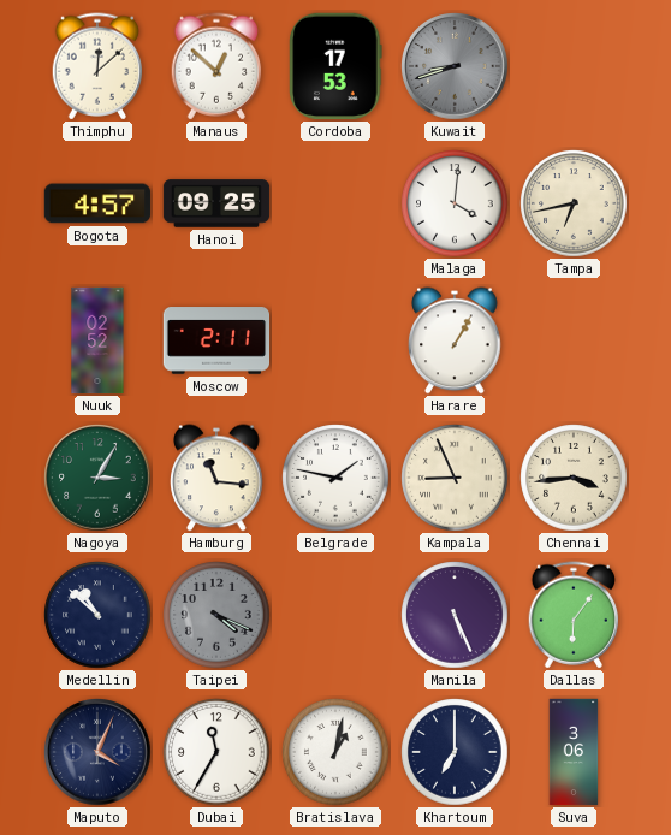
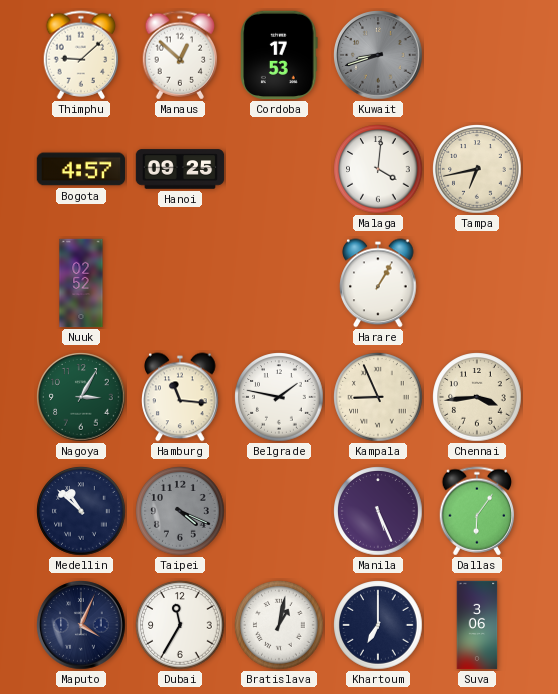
Thimphu: 12:08 -> 9:08
Moscow: 2:11 -> none
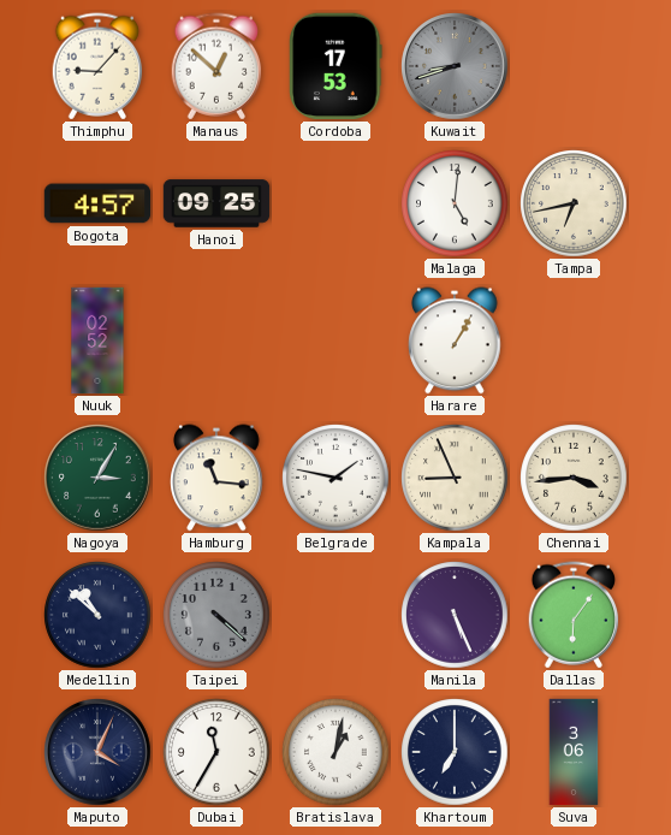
Thimphu: 9:08 -> 9:07
Malaga: 4:01 -> 5:01
Taipei: 4:19 -> 4:22
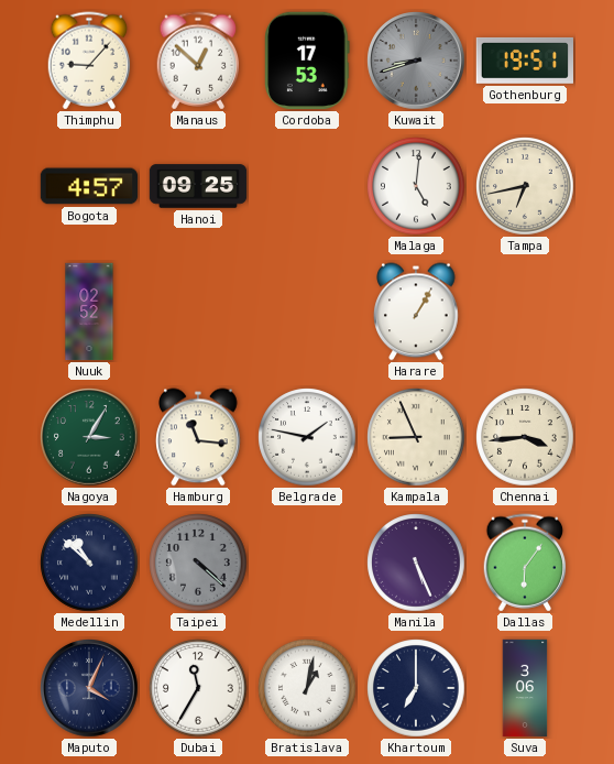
Gothenburg: none -> 19:51
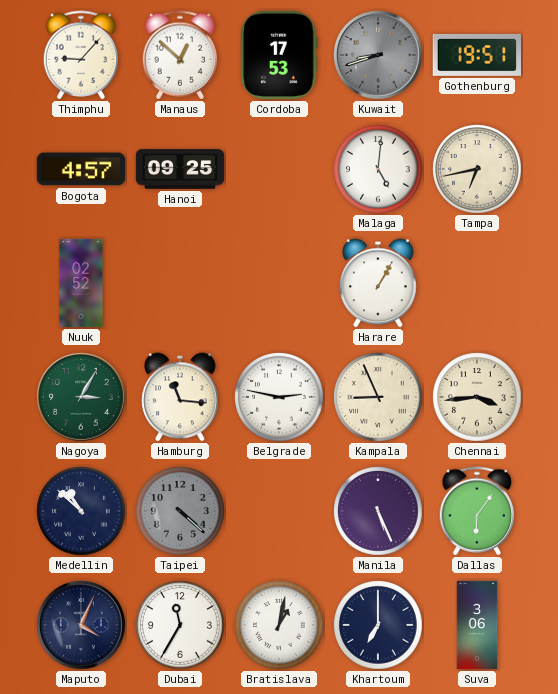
Belgrade: 1:47 -> 2:47
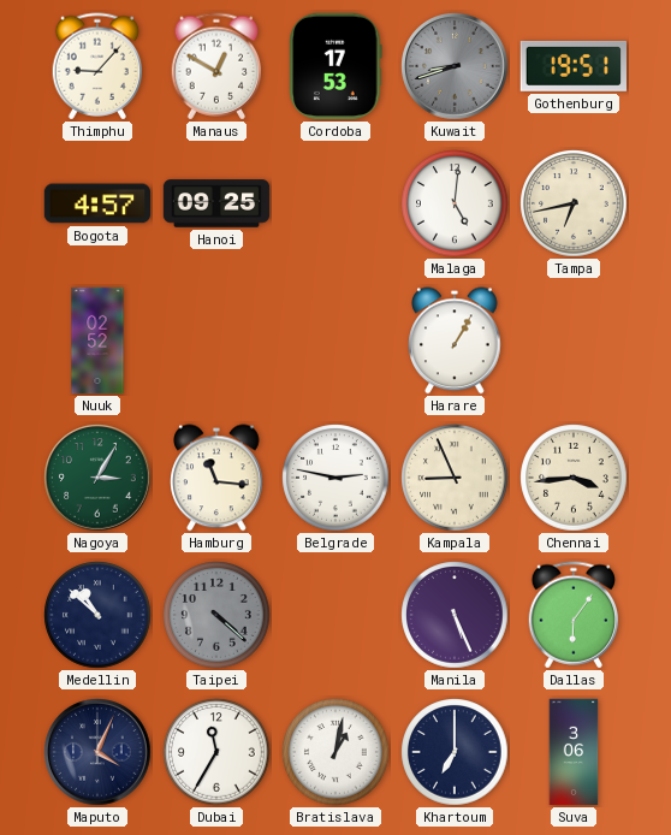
Manaus: 12:52 -> 12:50
